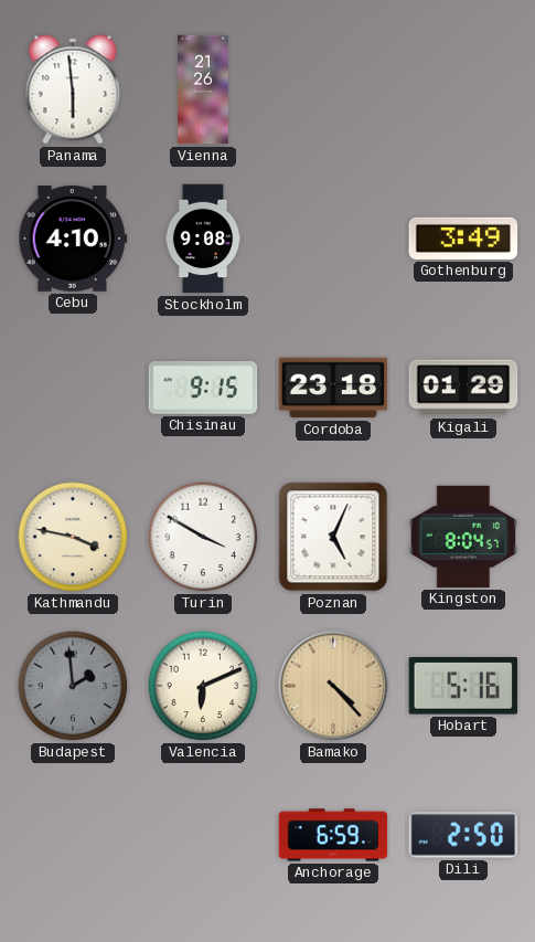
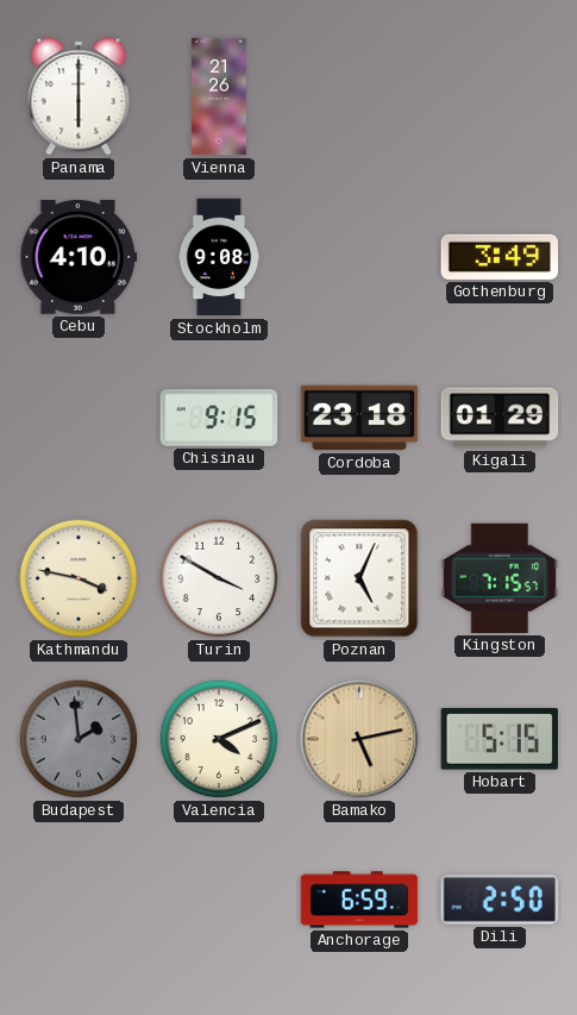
Panama: 5:59 -> 6:00
Kingston: 8:04 -> 7:15
Valencia: 6:11 -> 4:11
Bamako: 4:23 -> 5:13
Hobart: 5:16 -> 5:15
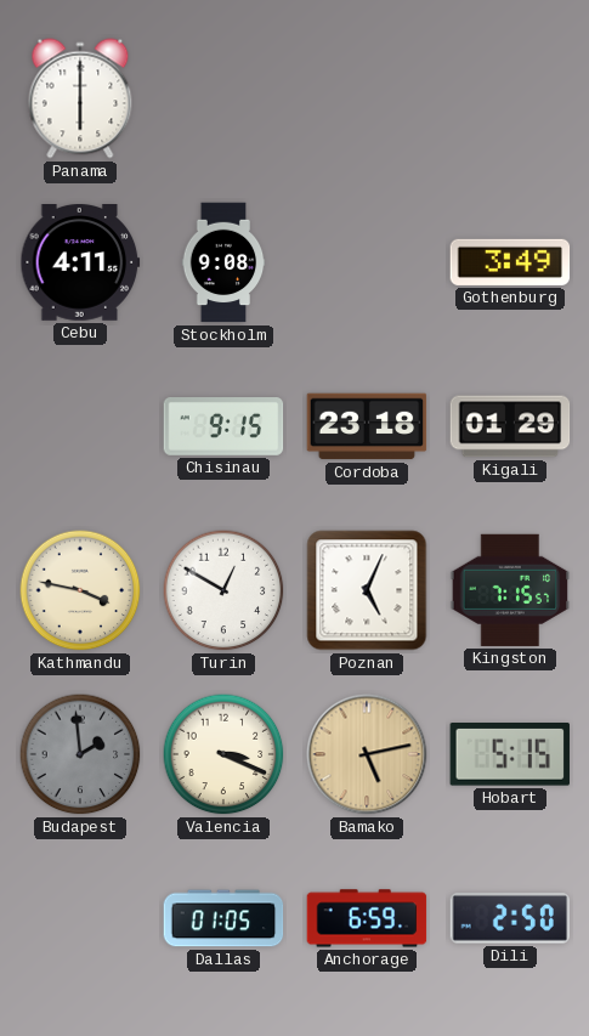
Vienna: 21:26 -> none
Cebu: 4:10 -> 4:11
Turin: 3:50 -> 12:50
Valencia: 4:11 -> 3:19
Dallas: none -> 01:05
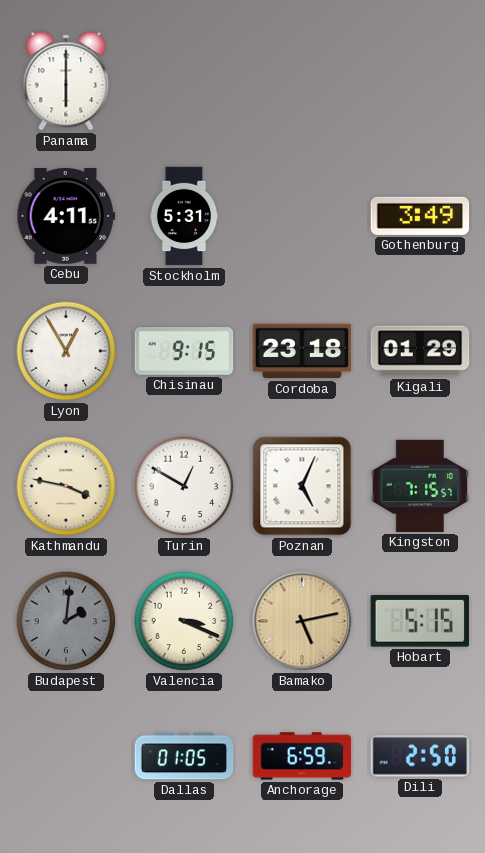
Stockholm: 9:08 -> 5:31
Lyon: none -> 12:55
Budapest: 1:59 -> 2:01
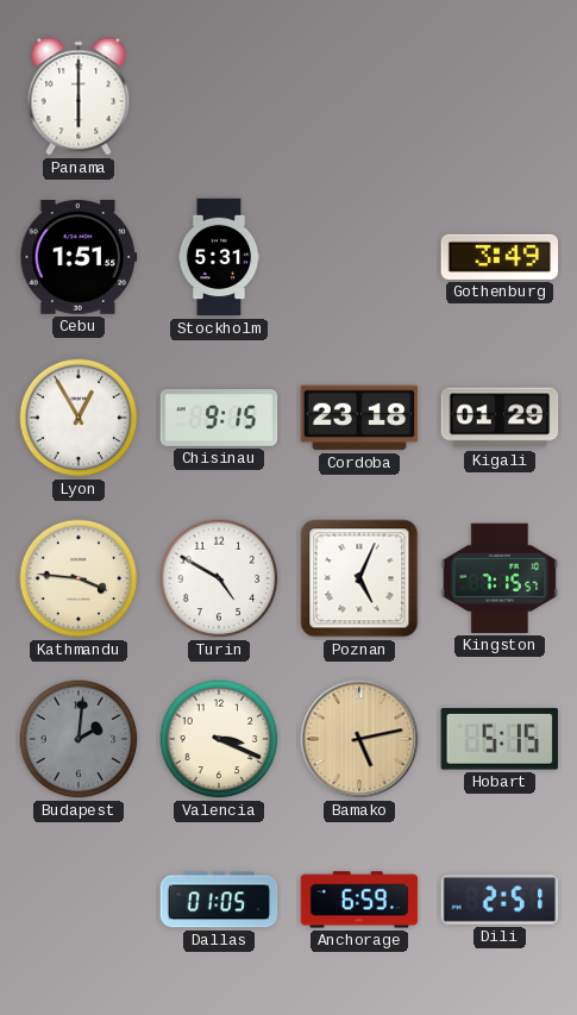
Cebu: 4:11 -> 1:51
Kathmandu: 3:47 -> 3:46
Turin: 12:50 -> 4:50
Dili: 2:50 -> 2:51
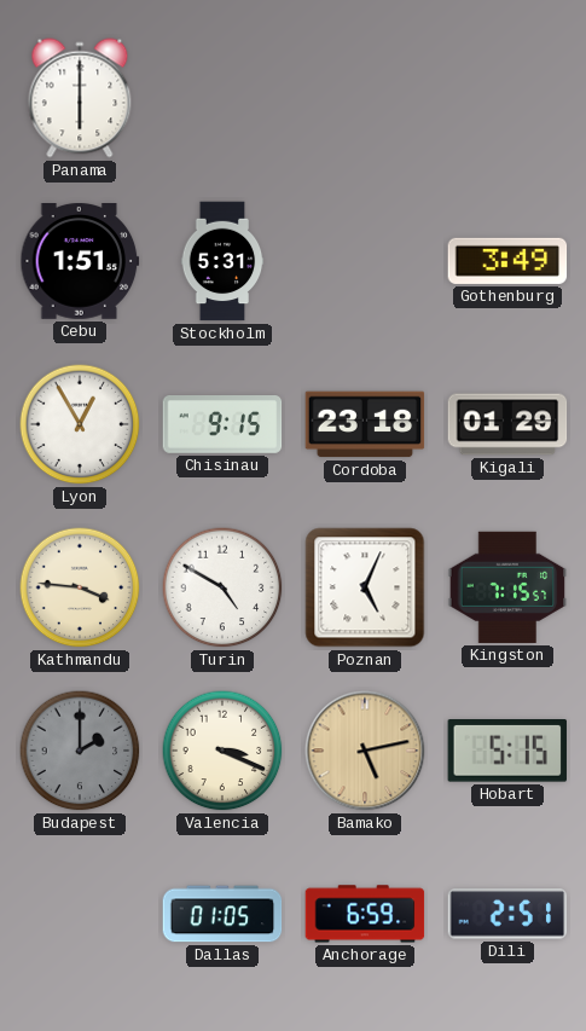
Budapest: 2:01 -> 2:00
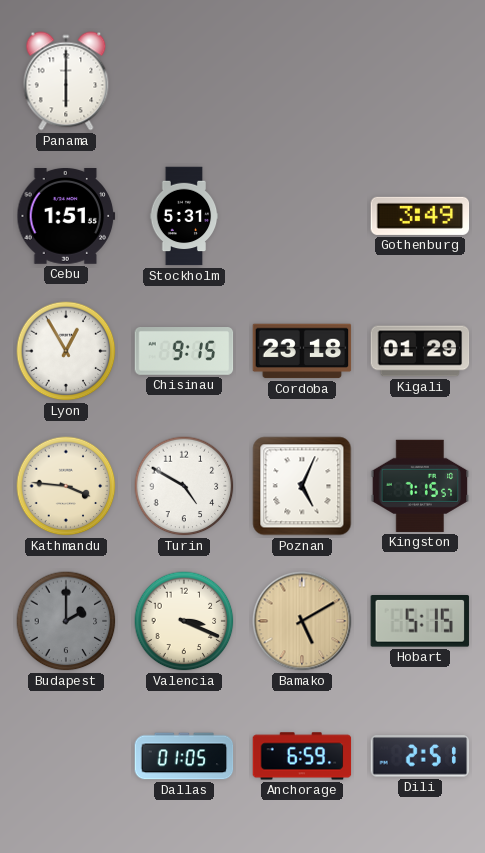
Bamako: 5:13 -> 5:10
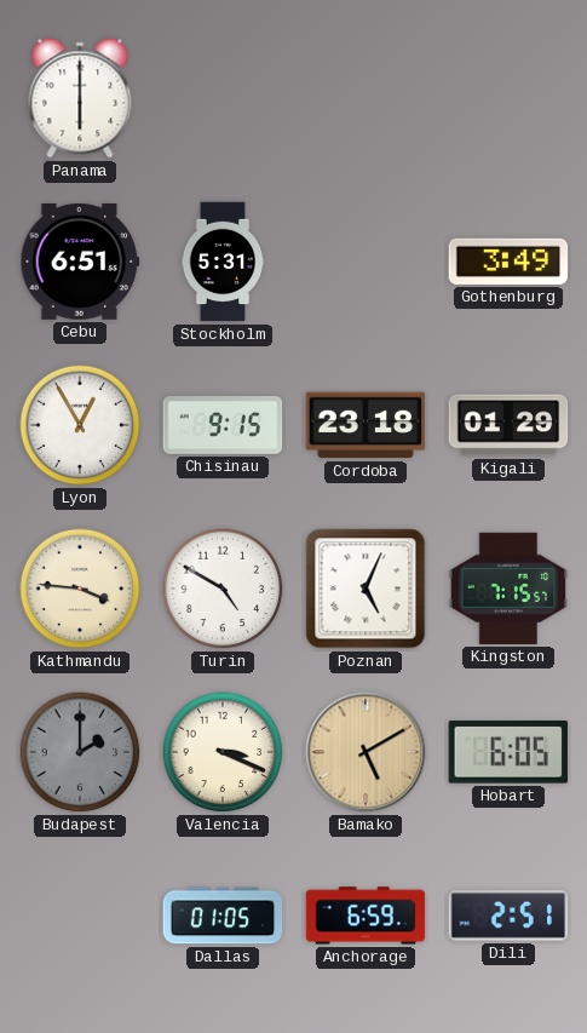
Cebu: 1:51 -> 6:51
Hobart: 5:15 -> 6:05
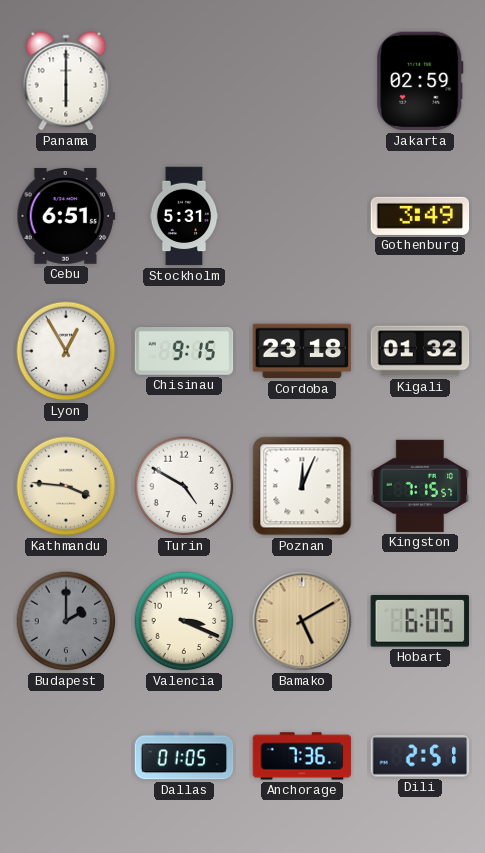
Jakarta: none -> 02:59
Kigali: 01:29 -> 01:32
Poznan: 5:04 -> 12:04
Anchorage: 6:59 -> 7:36
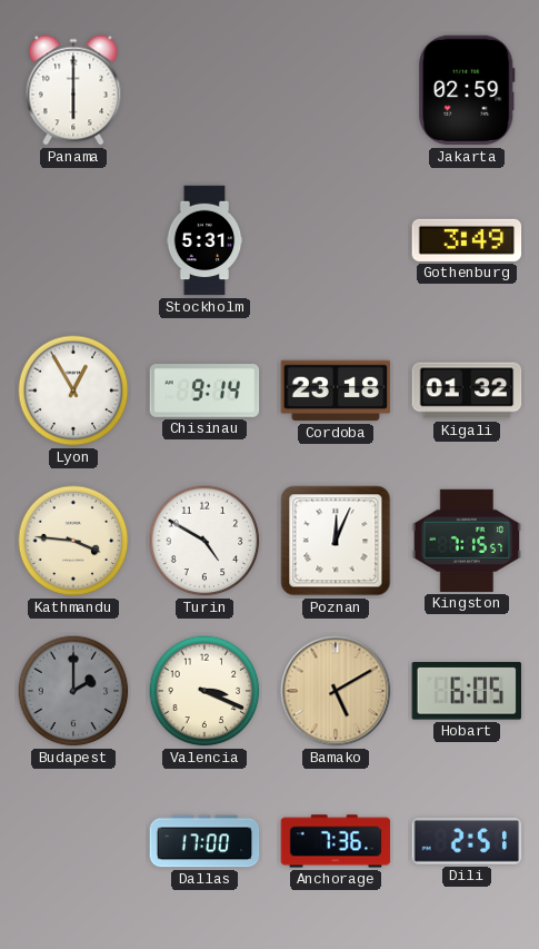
Cebu: 6:51 -> none
Chisinau: 9:15 -> 9:14
Dallas: 01:05 -> 17:00
